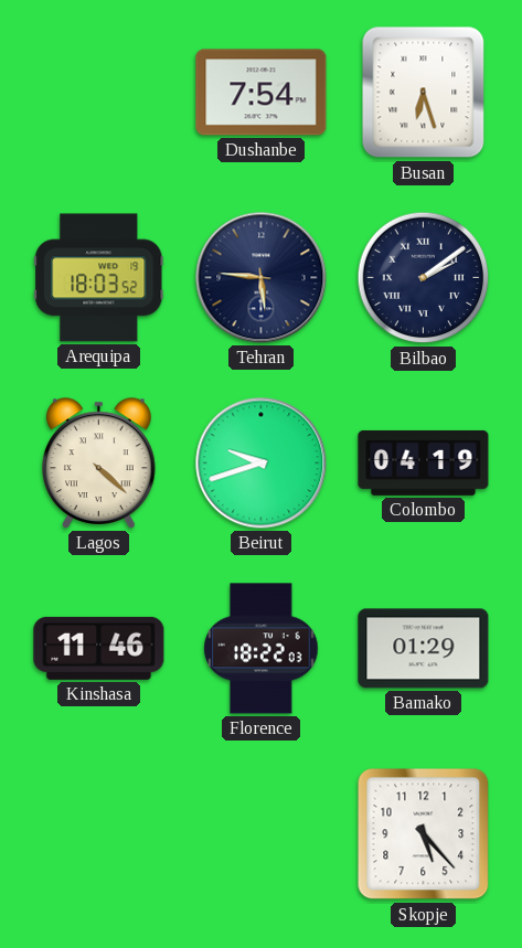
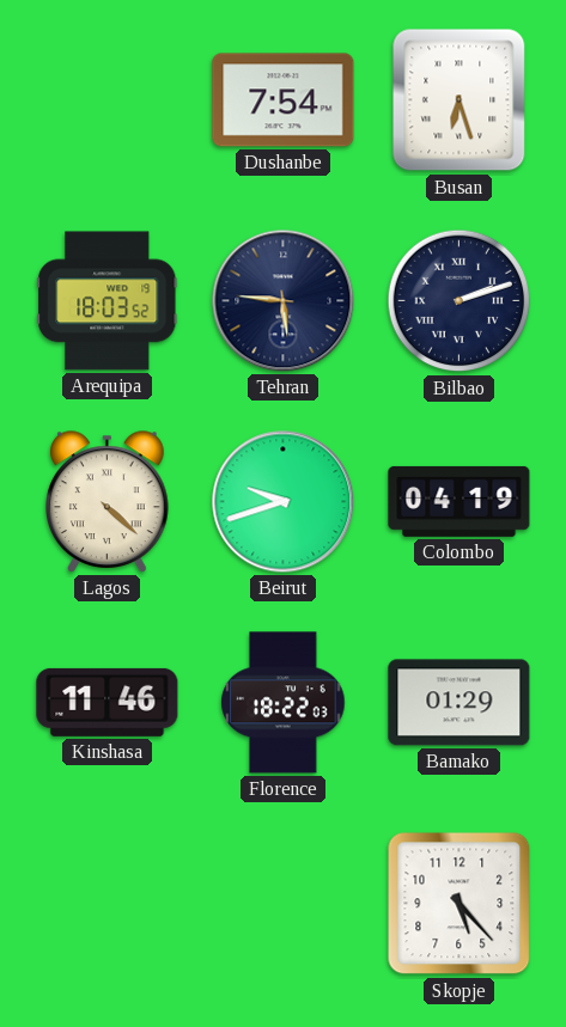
Bilbao: 2:09 -> 2:12
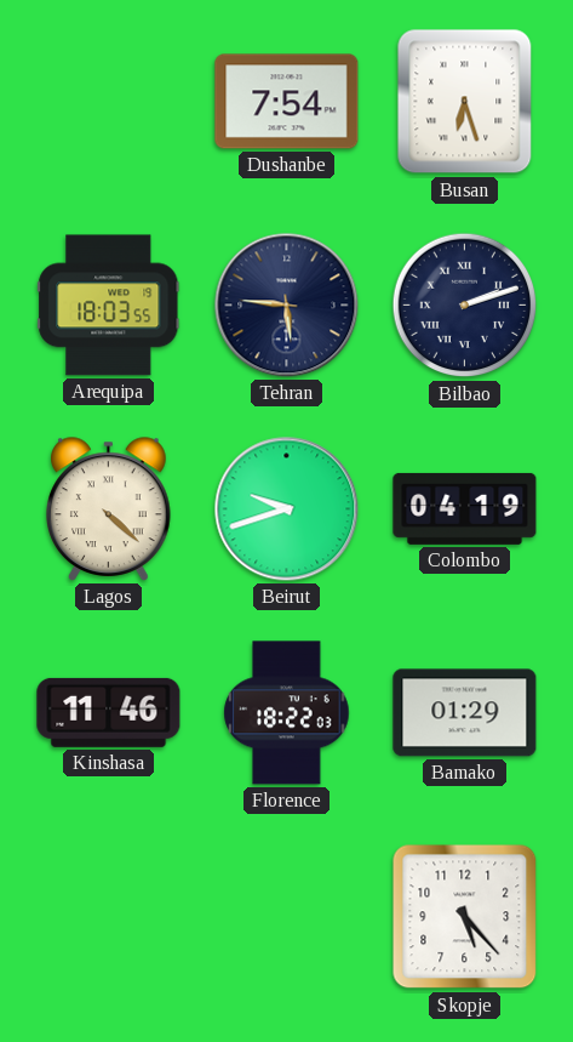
Arequipa: 18:03:52 -> 18:03:55
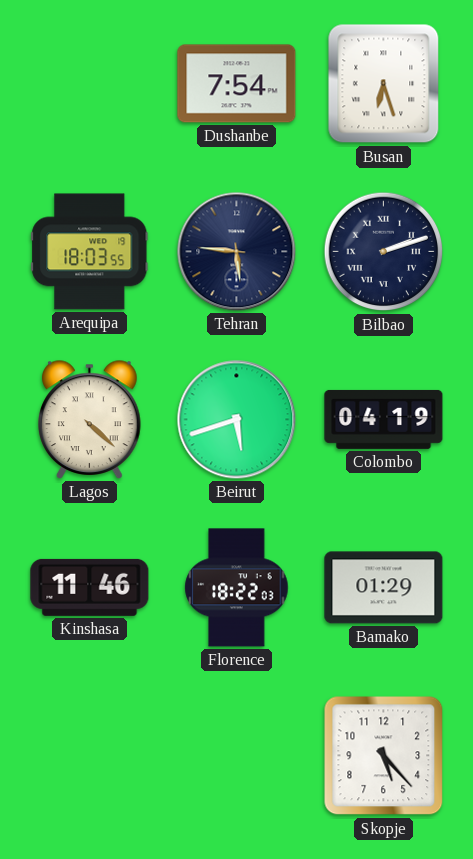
Beirut: 9:42 -> 5:42
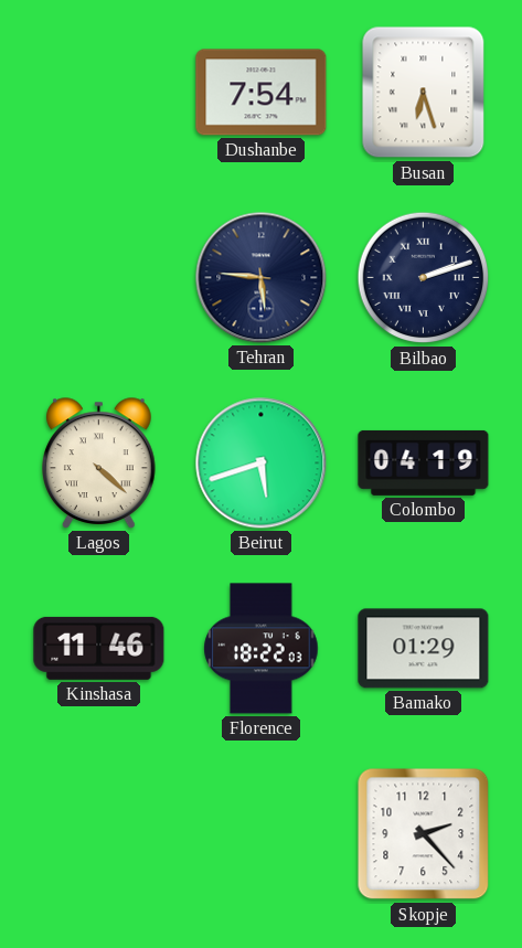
Arequipa: 18:03 -> none
Skopje: 5:23 -> 2:23
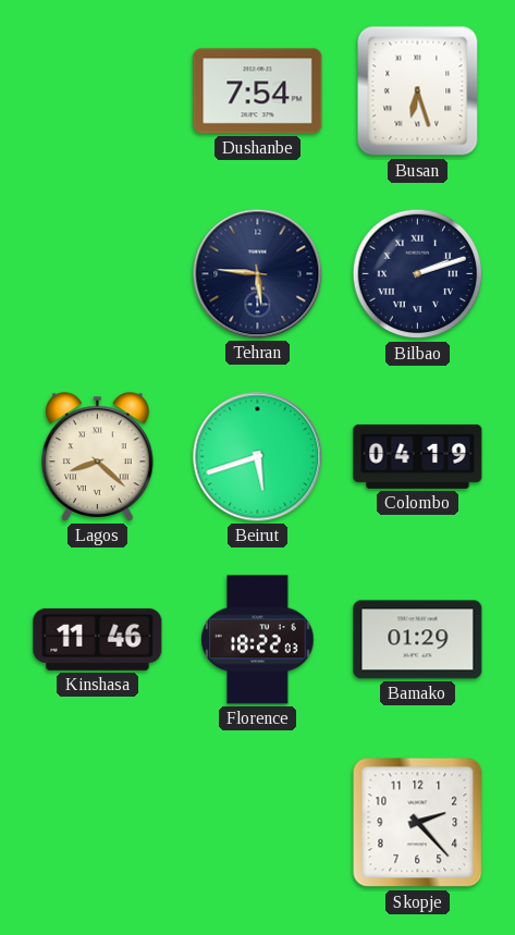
Lagos: 4:22 -> 8:22
